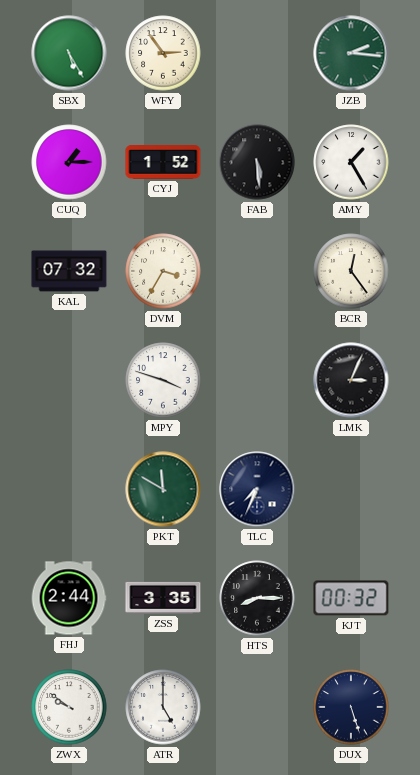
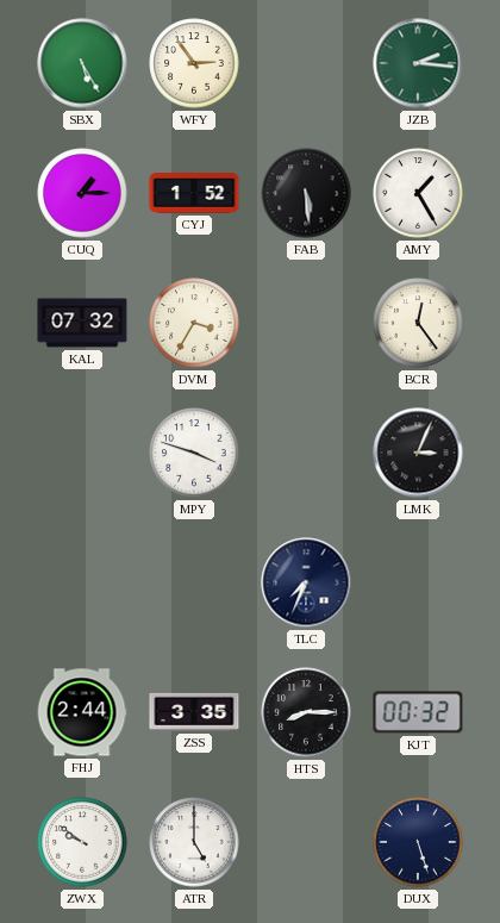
PKT: 11:50 -> none
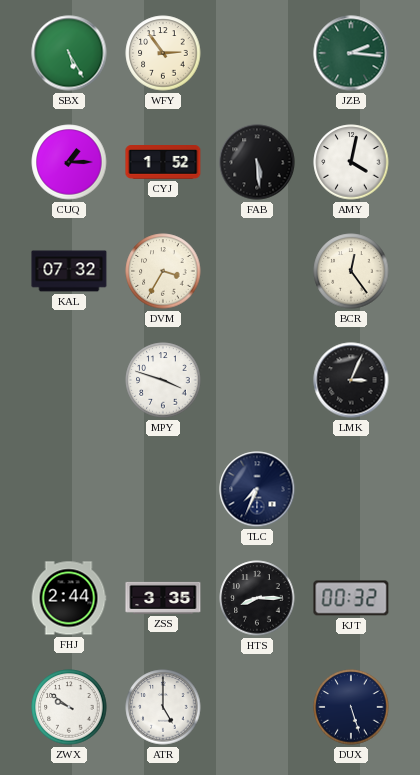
AMY: 1:25 -> 4:02
